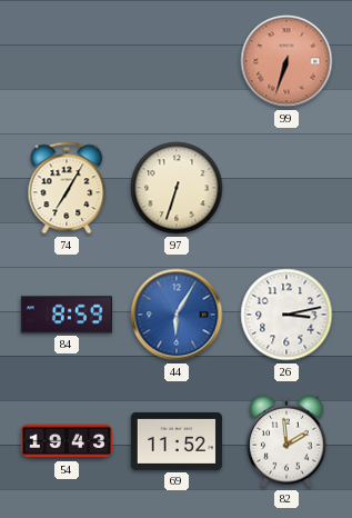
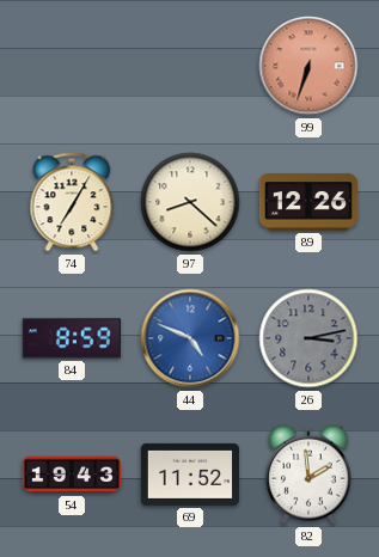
97: 6:33 -> 8:22
89: none -> 12:26
44: 6:05 -> 4:49
26 dial: white -> grey
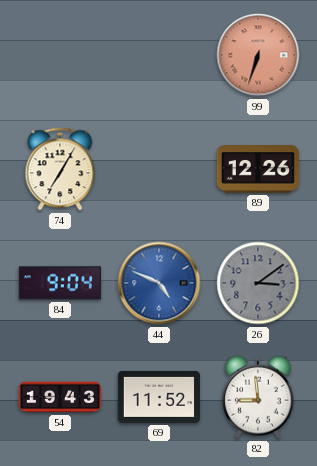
97: 8:22 -> none
84: 8:59 -> 9:04
26: 3:13 -> 3:09
82: 1:59 -> 8:59
